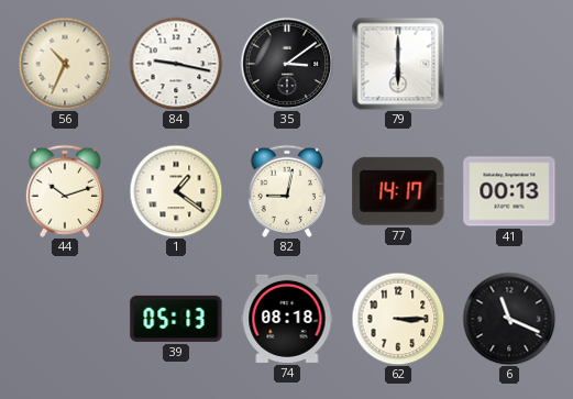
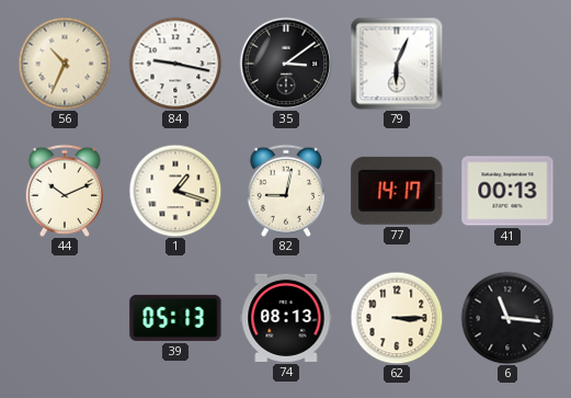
79: 6:00 -> 6:04
44: 10:12 -> 10:11
1: 1:21 -> 1:18
74: 08:18 -> 08:13
6: 11:19 -> 11:16
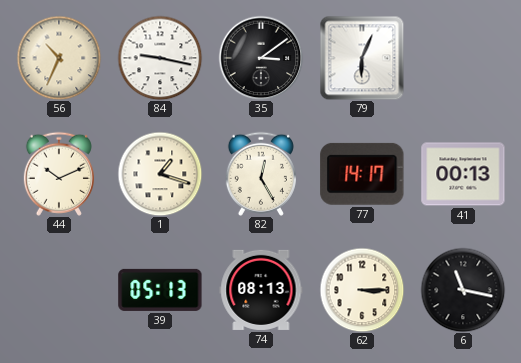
82: 9:02 -> 12:25
6: 11:16 -> 11:17
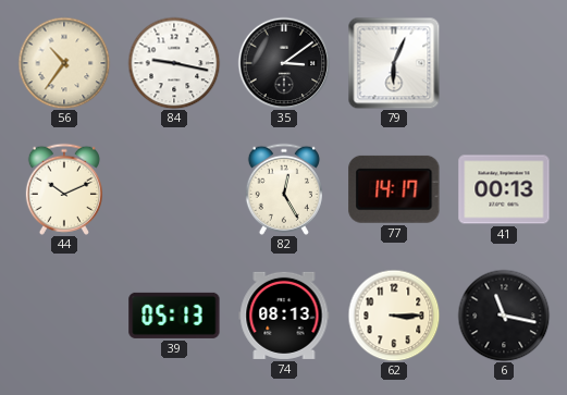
56: 10:34 -> 10:36
1: 1:18 -> none
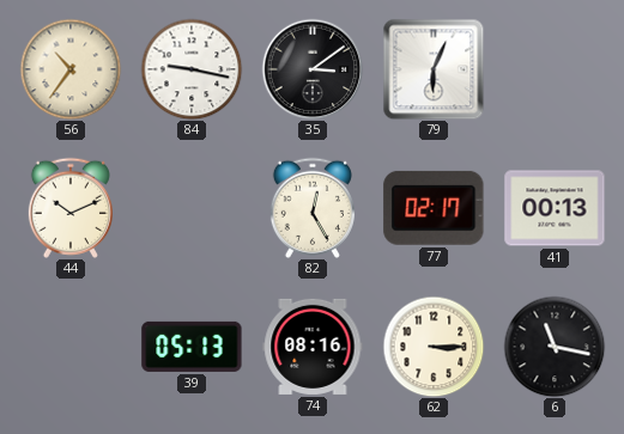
77: 14:17 -> 02:17
74: 08:13 -> 08:16
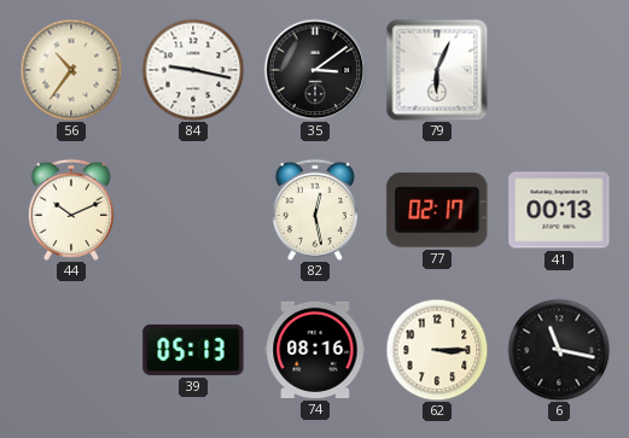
82: 12:25 -> 12:28
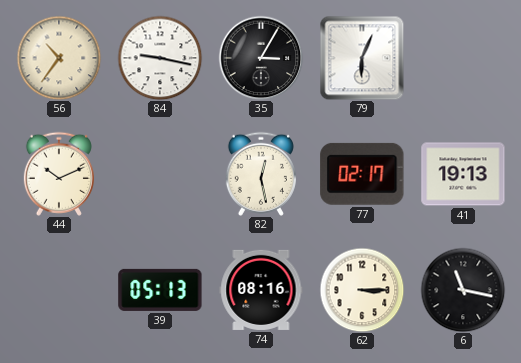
35: 3:09 -> 3:05
41: 00:13 -> 19:13
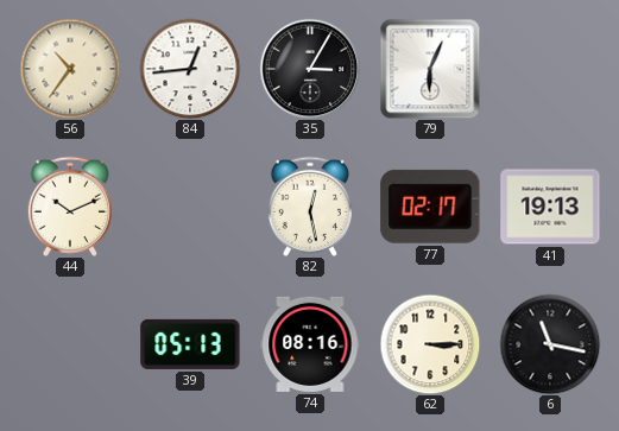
84: 9:17 -> 12:44
